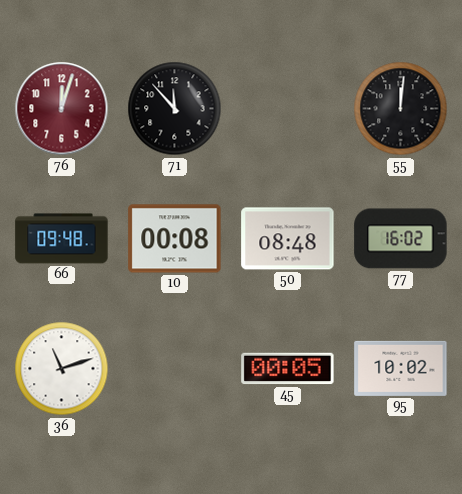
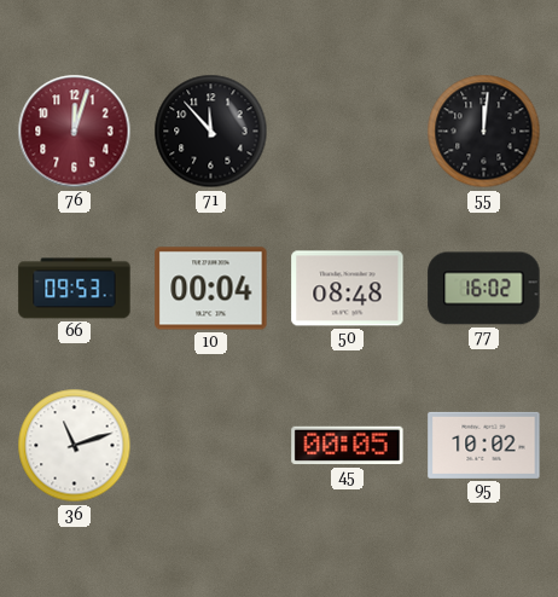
66: 09:48 -> 09:53
10: 00:08 -> 00:04
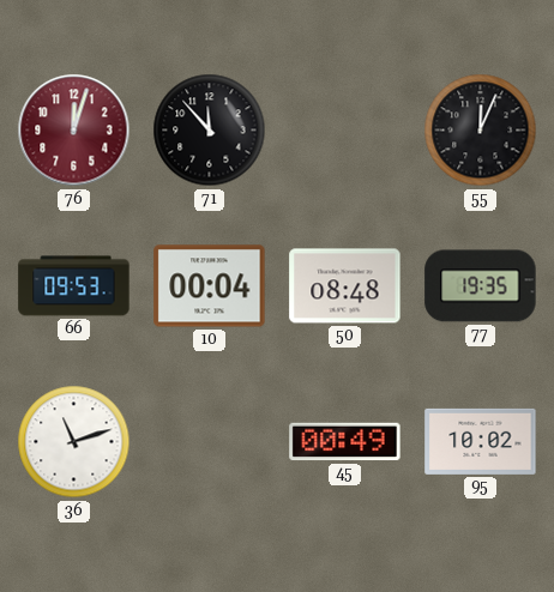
55: 12:01 -> 12:04
77: 16:02 -> 19:35
45: 00:05 -> 00:49
